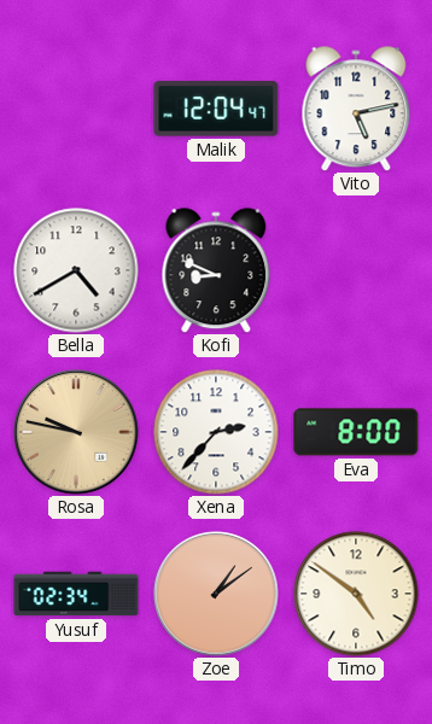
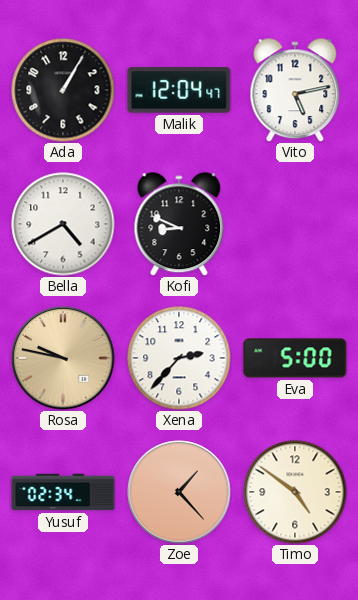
Ada: none -> 1:05
Eva: 8:00 -> 5:00
Zoe: 1:09 -> 1:23
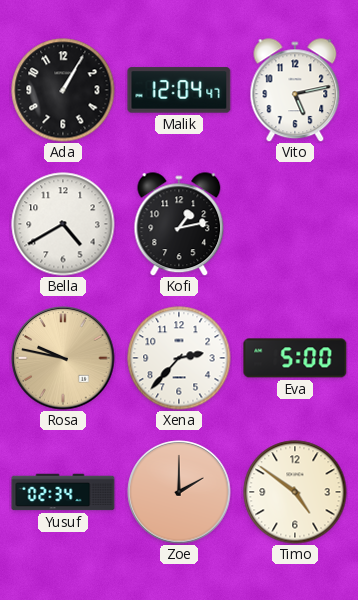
Kofi: 8:49 -> 1:13
Zoe: 1:23 -> 2:00
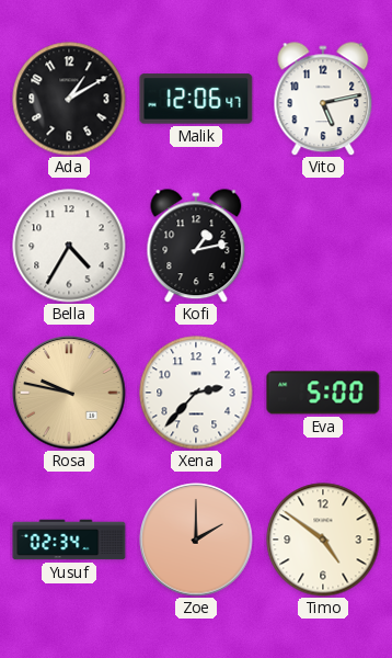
Ada: 1:05 -> 1:10
Malik: 12:04 -> 12:06
Bella: 4:40 -> 4:35
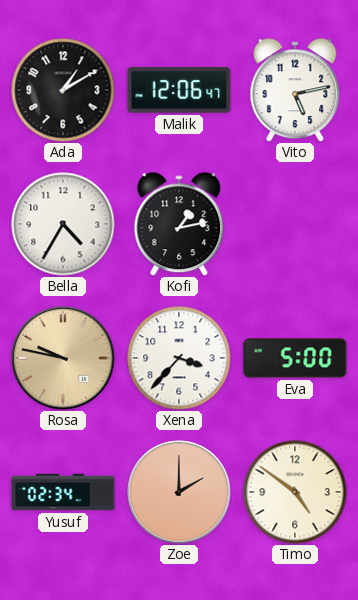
Xena: 2:37 -> 3:37
